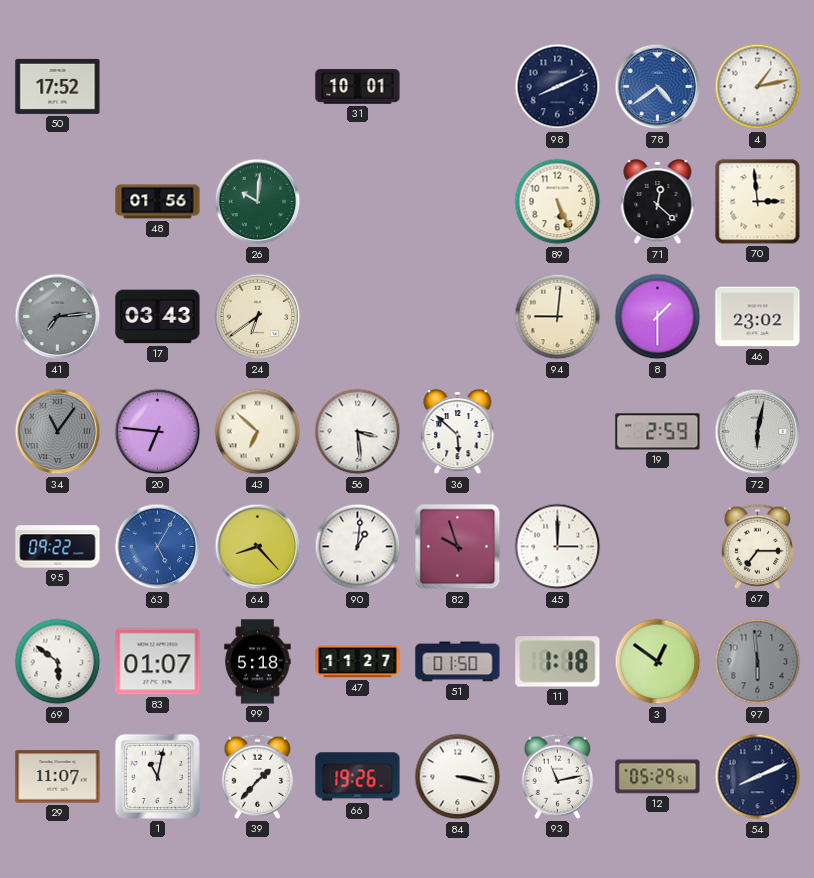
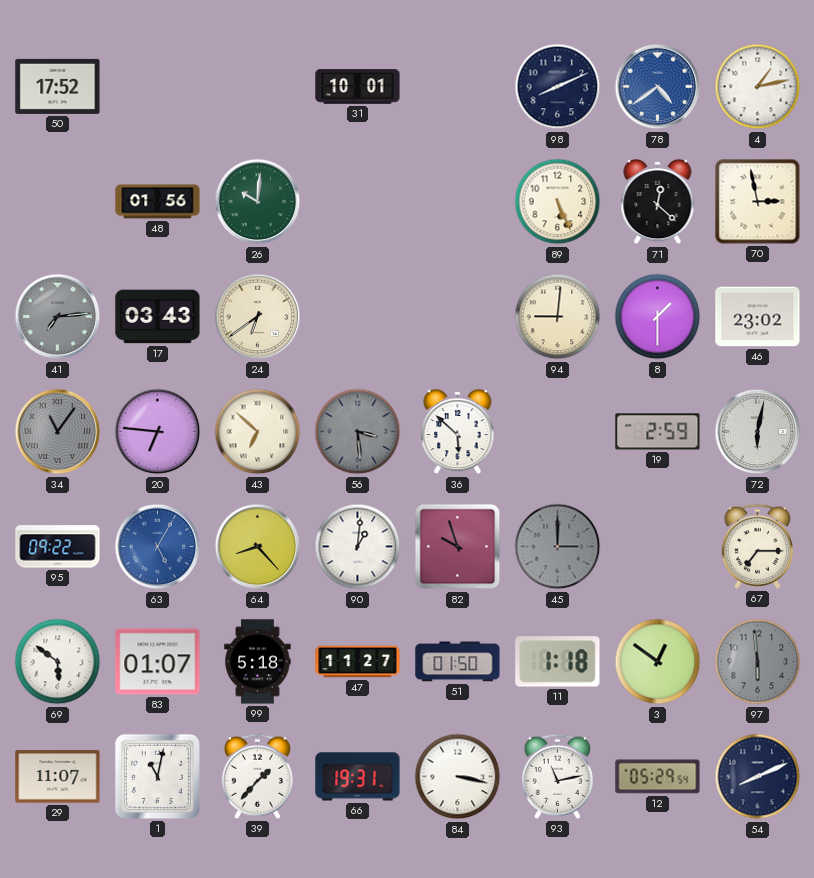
70: 2:59 -> 2:58
56 dial: white -> grey
45 dial: white -> grey
66: 19:26 -> 19:31
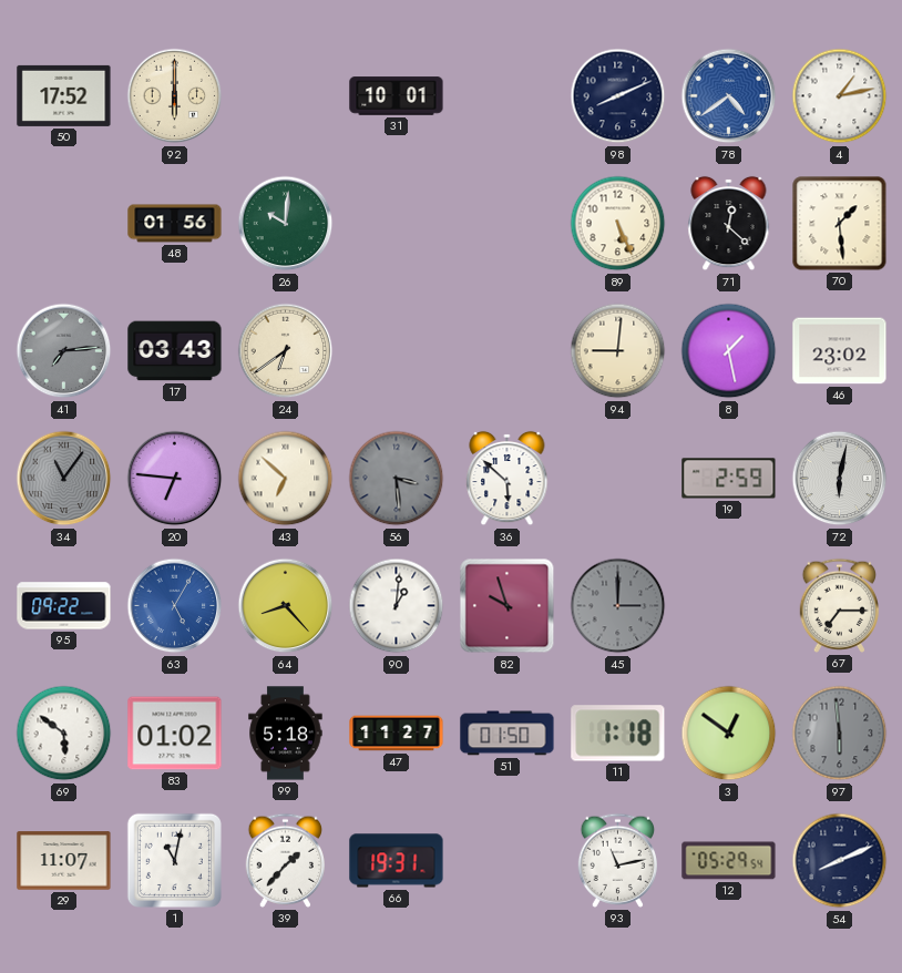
92: none -> 6:00
70: 2:58 -> 1:29
8: 1:30 -> 1:28
83: 01:07 -> 01:02
84: 3:17 -> none
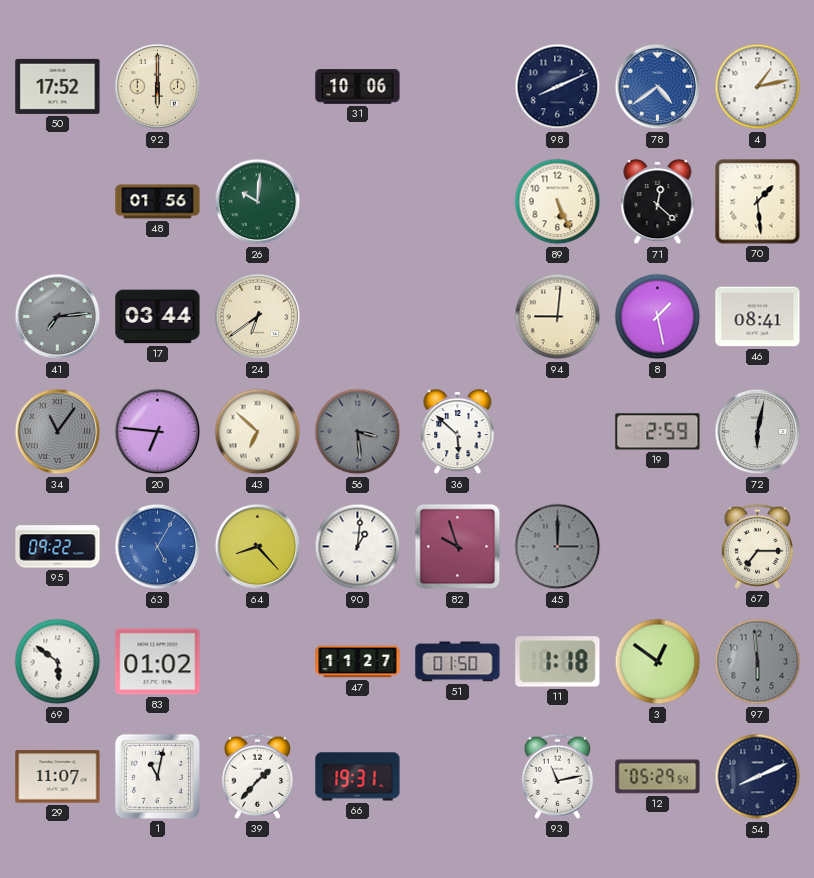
31: 10:01 -> 10:06
17: 03:43 -> 03:44
46: 23:02 -> 08:41
99: 5:18 -> none
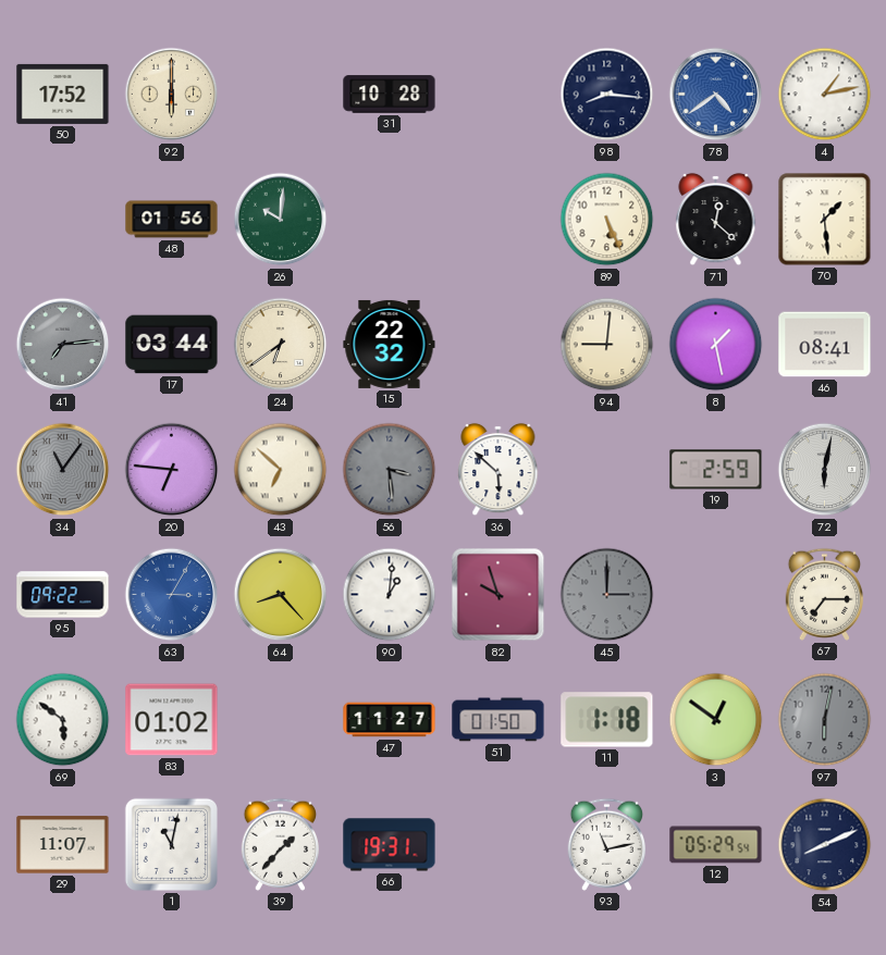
31: 10:06 -> 10:28
98: 8:11 -> 8:16
15: none -> 22:32
63: 5:05 -> 3:05
97: 5:59 -> 6:02
